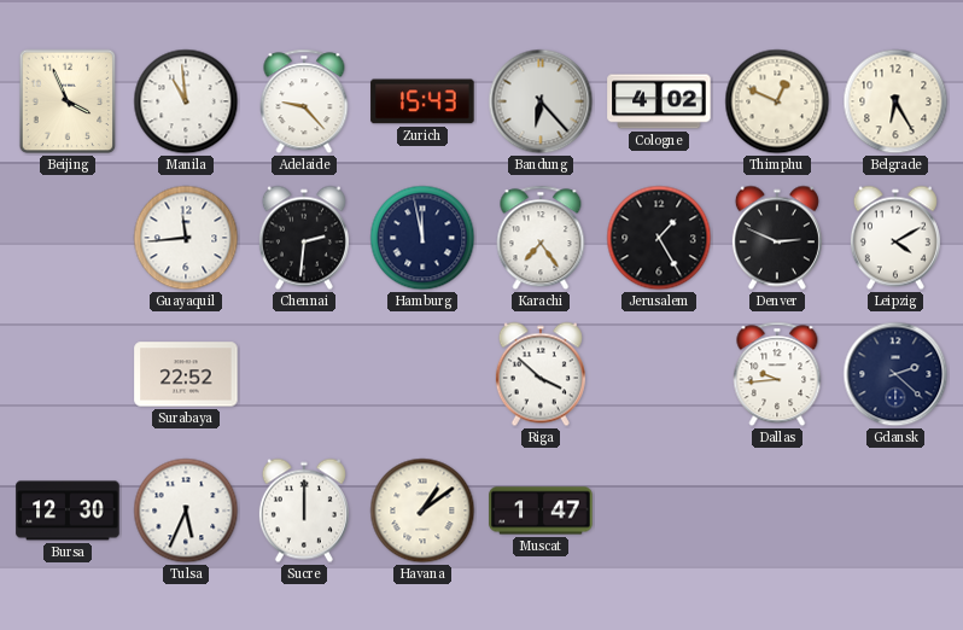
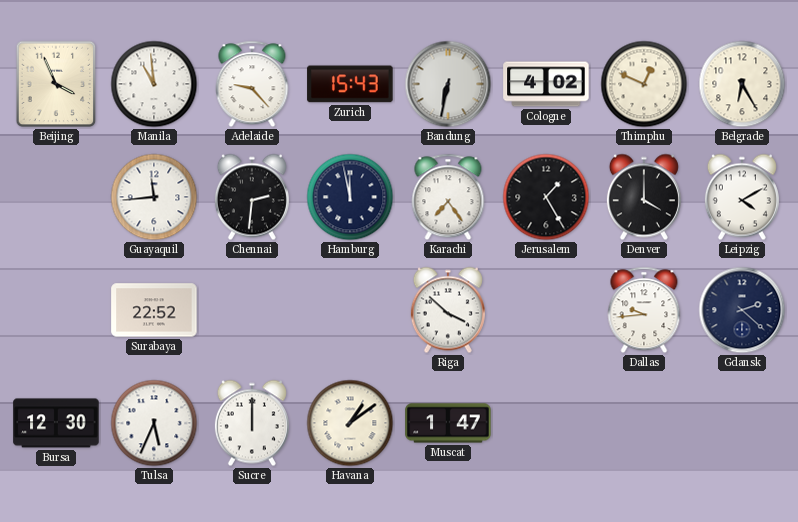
Bandung: 6:23 -> 6:32
Denver: 2:49 -> 4:00
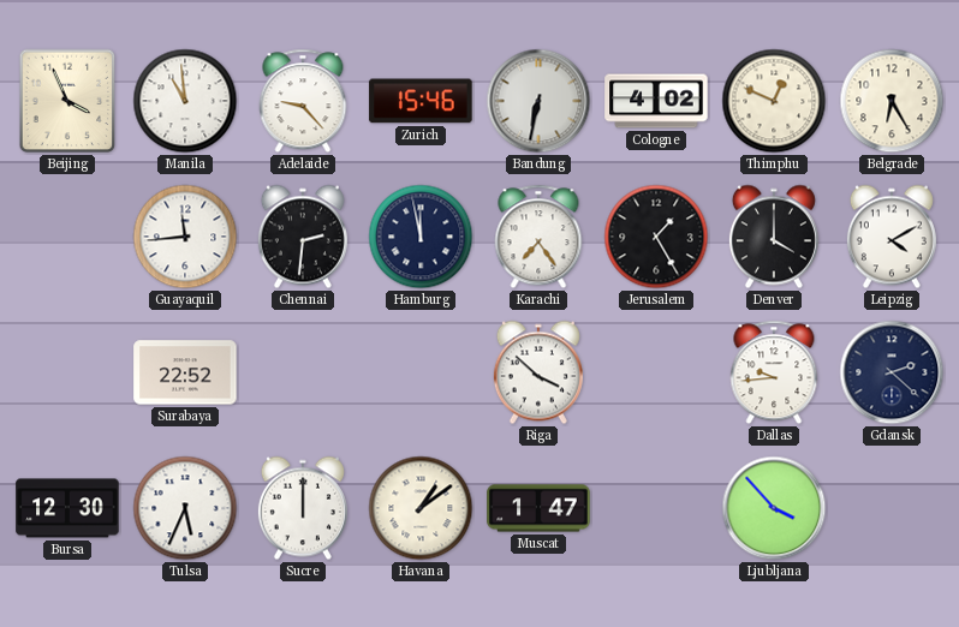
Zurich: 15:43 -> 15:46
Ljubljana: none -> 3:53
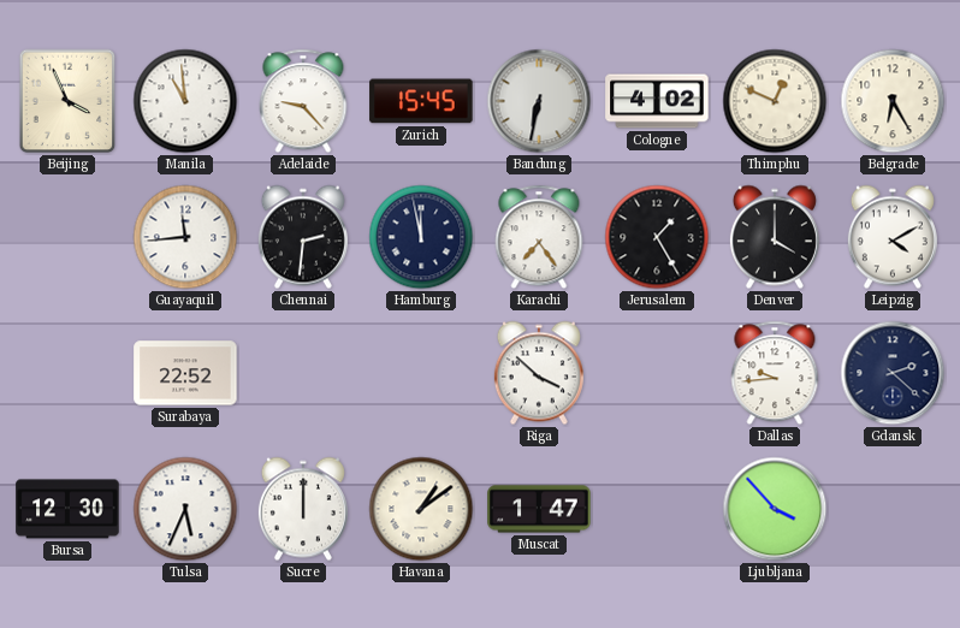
Zurich: 15:46 -> 15:45
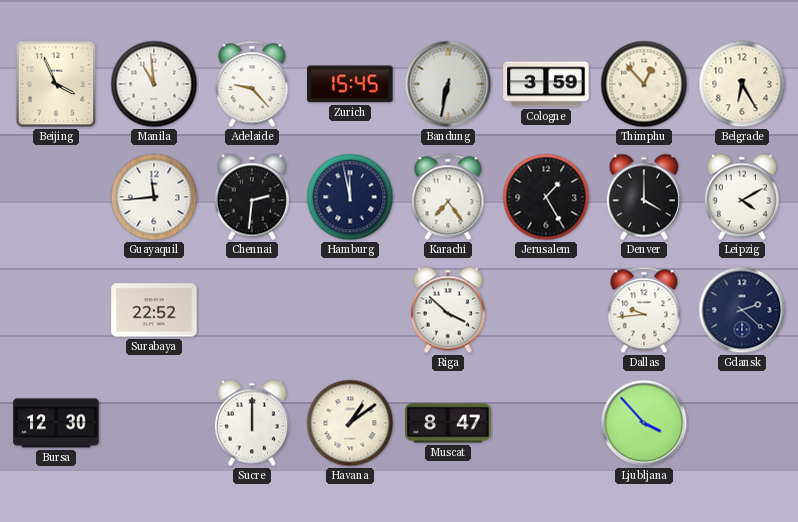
Cologne: 4:02 -> 3:59
Thimphu: 12:49 -> 12:53
Tulsa: 5:34 -> none
Muscat: 1:47 -> 8:47
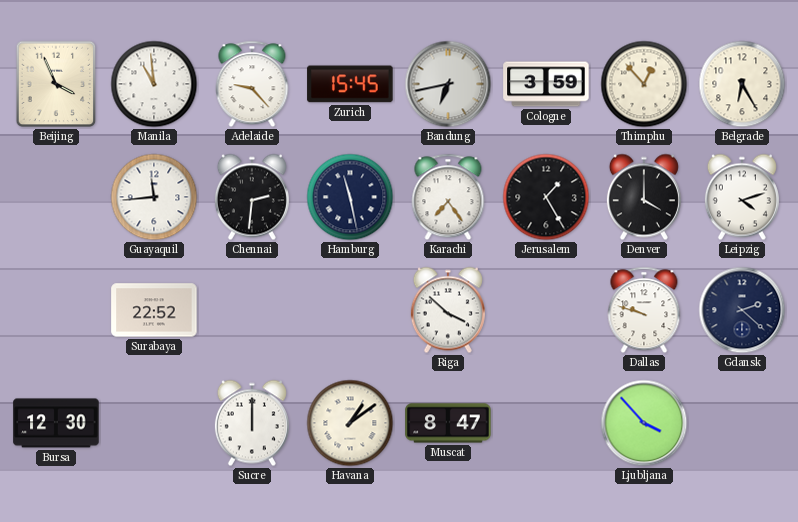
Bandung: 6:32 -> 6:43
Hamburg: 11:58 -> 11:28
Leipzig: 4:10 -> 4:12
Dallas: 9:44 -> 9:48
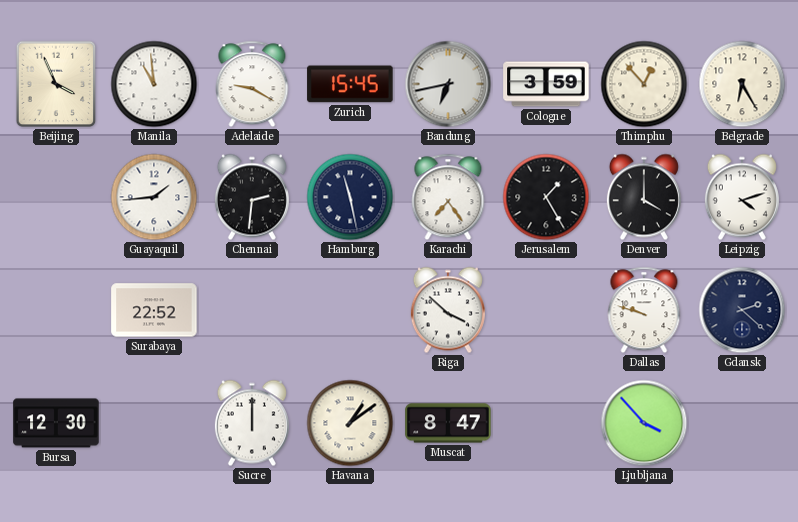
Adelaide: 9:23 -> 9:20
Guayaquil: 11:44 -> 1:44
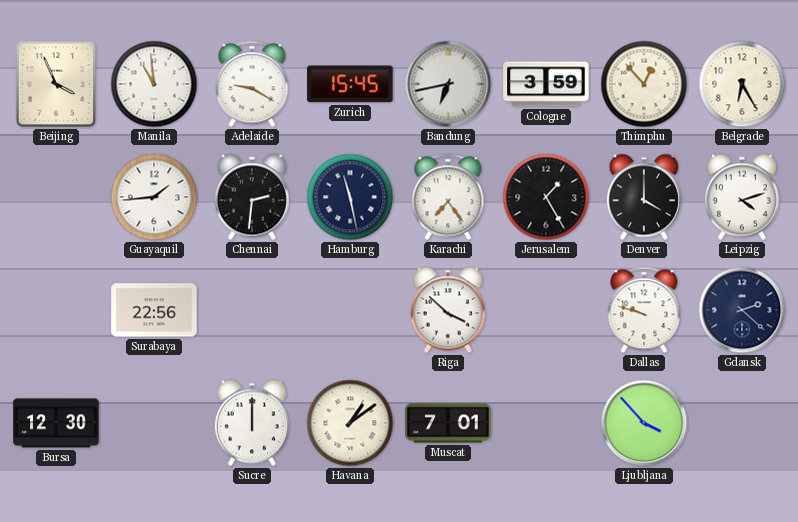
Surabaya: 22:52 -> 22:56
Muscat: 8:47 -> 7:01
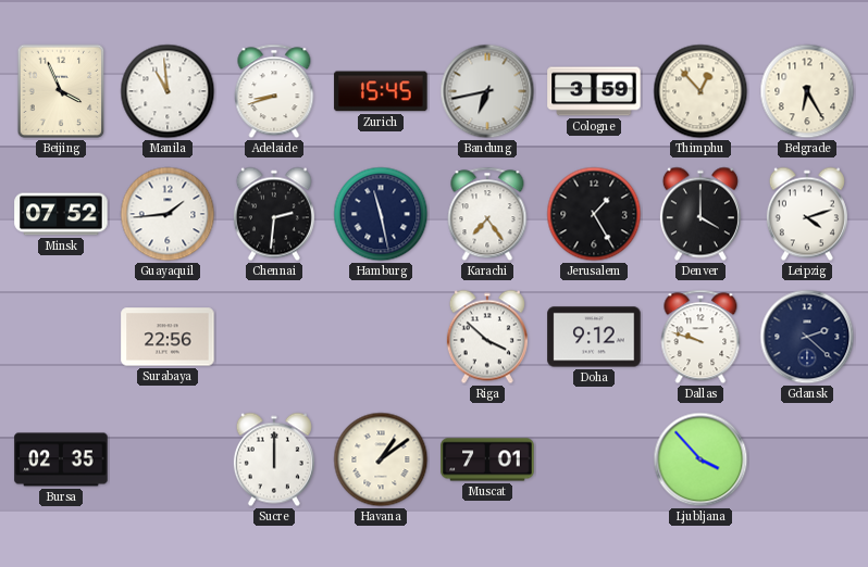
Adelaide: 9:20 -> 8:42
Minsk: none -> 07:52
Doha: none -> 9:12
Bursa: 12:30 -> 02:35
